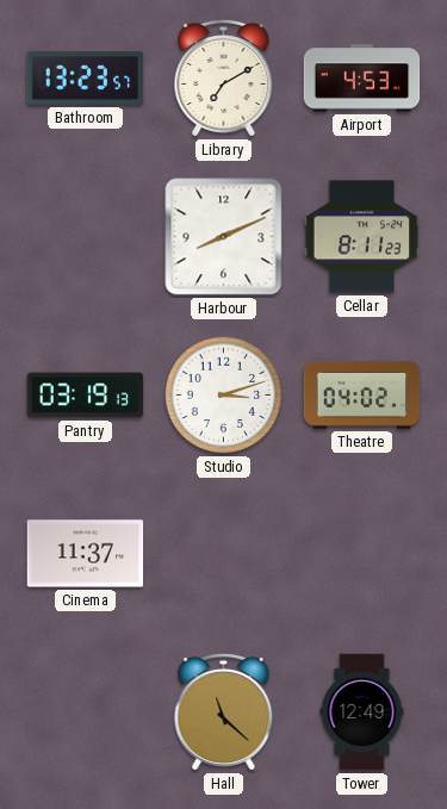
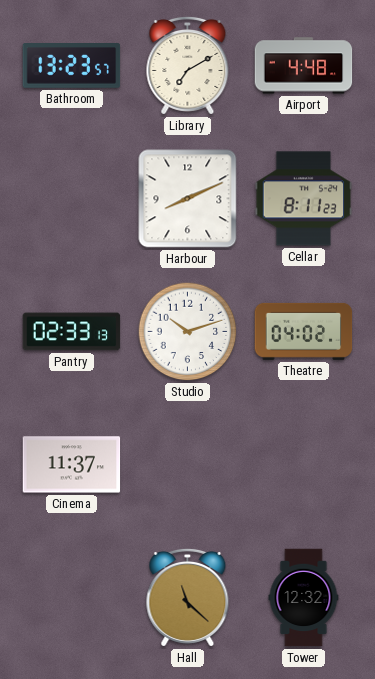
Airport: 4:53 -> 4:48
Pantry: 03:19 -> 02:33
Studio: 3:12 -> 10:12
Tower: 12:49 -> 12:32
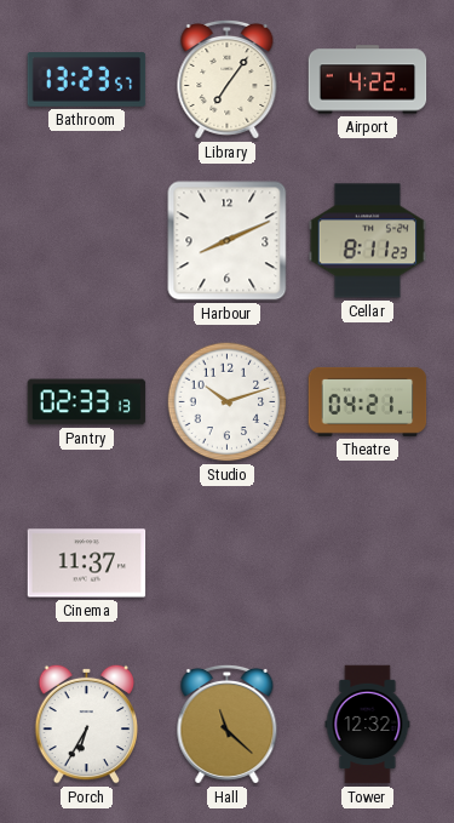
Library: 7:10 -> 7:06
Airport: 4:48 -> 4:22
Theatre: 04:02 -> 04:21
Porch: none -> 6:35
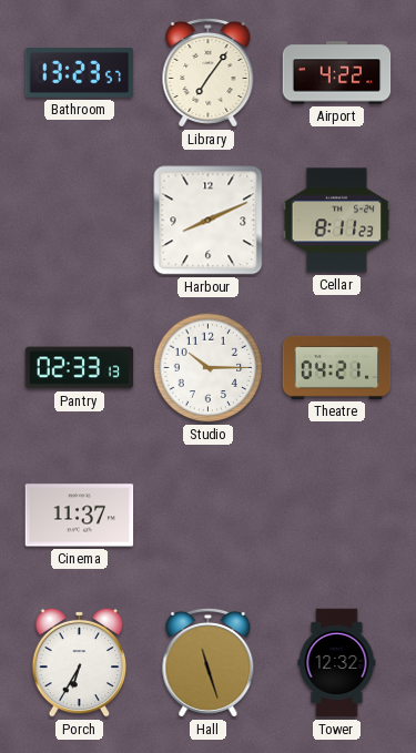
Studio: 10:12 -> 10:15
Hall: 11:22 -> 11:27
